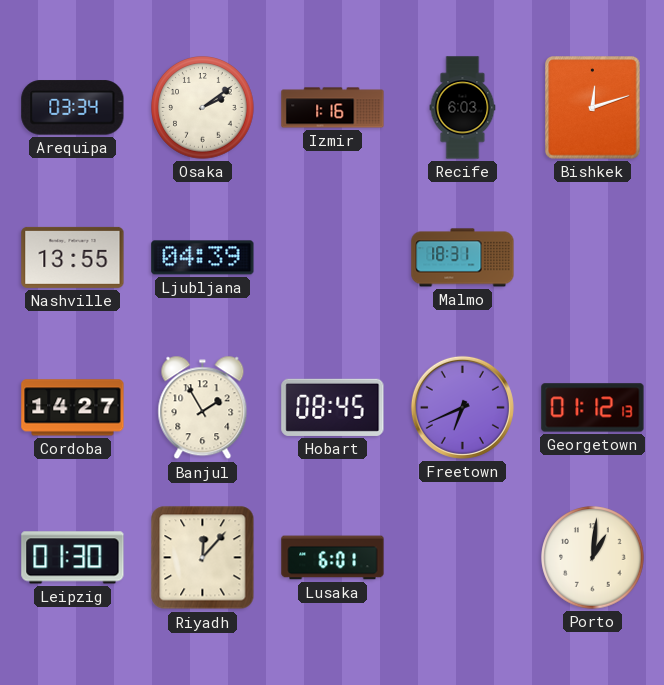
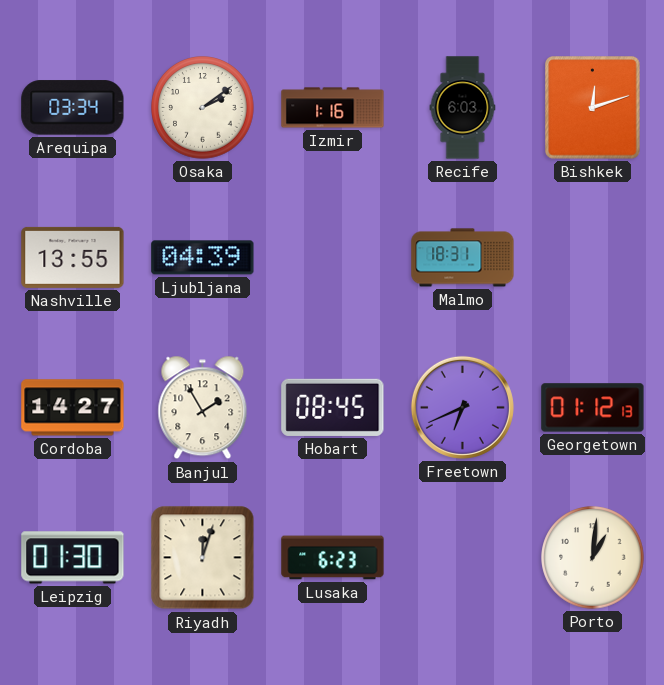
Riyadh: 12:07 -> 12:03
Lusaka: 6:01 -> 6:23
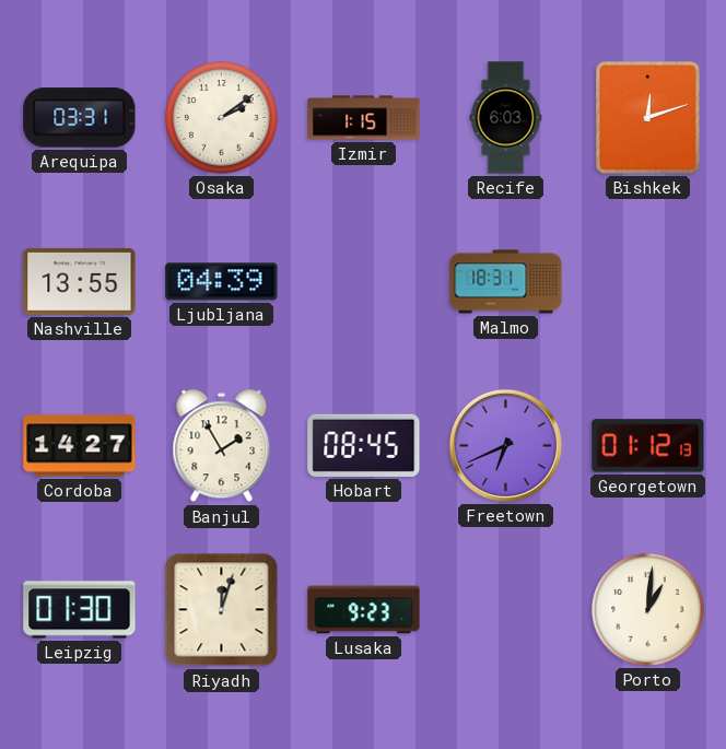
Arequipa: 03:34 -> 03:31
Izmir: 1:16 -> 1:15
Lusaka: 6:23 -> 9:23
